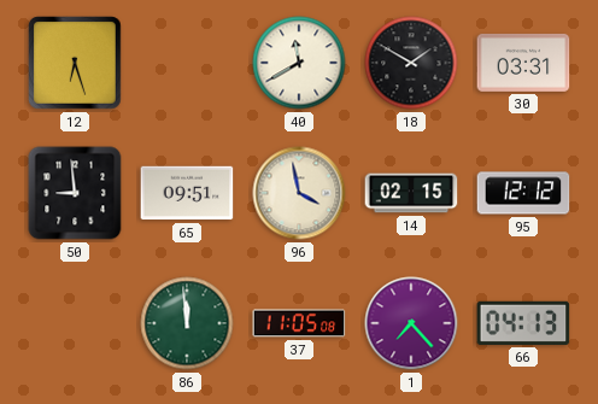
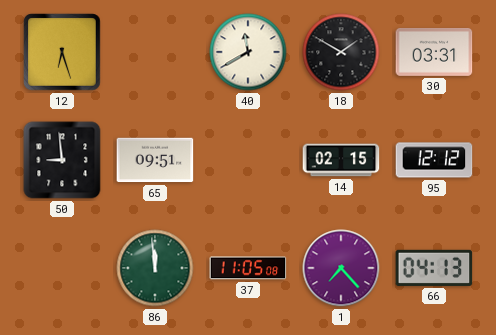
96: 3:58 -> none
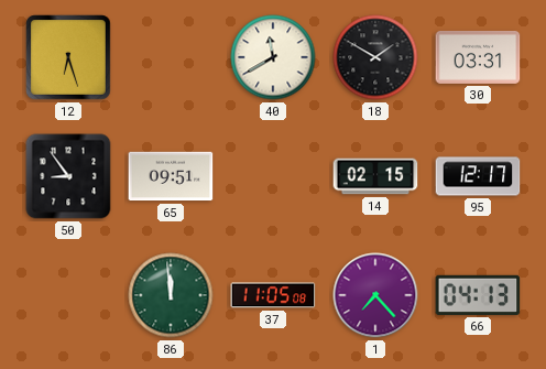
50: 8:59 -> 8:54
95: 12:12 -> 12:17
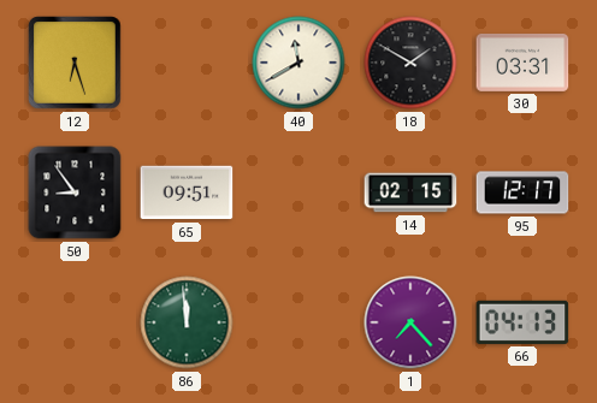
37: 11:05 -> none
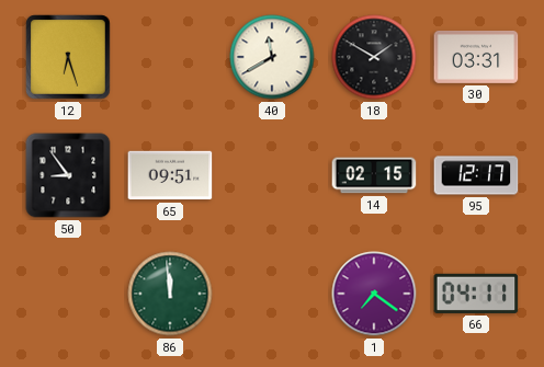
1: 7:23 -> 7:21
66: 04:13 -> 04:11
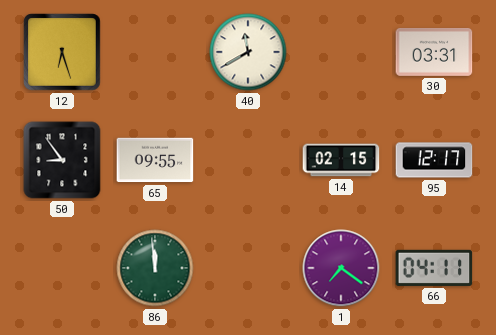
18: 1:50 -> none
65: 09:51 -> 09:55
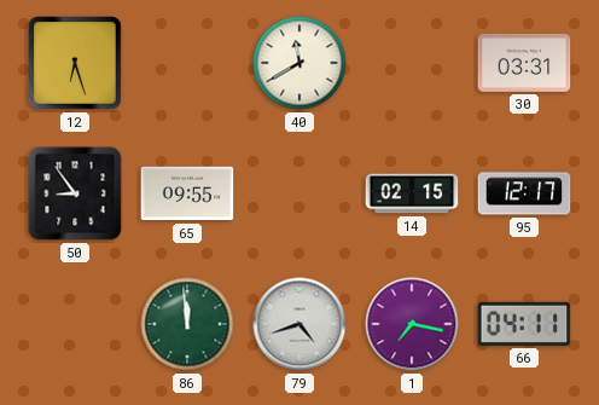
79: none -> 4:42
1: 7:21 -> 7:17
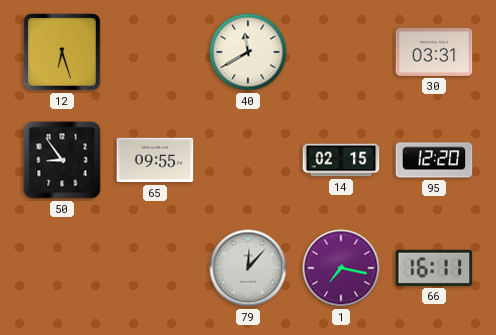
95: 12:17 -> 12:20
86: 11:59 -> none
79: 4:42 -> 12:07
66: 04:11 -> 16:11
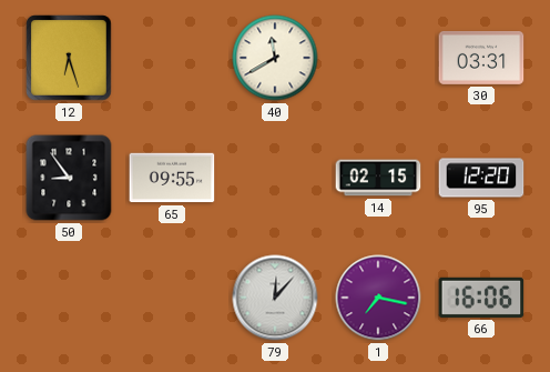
66: 16:11 -> 16:06
